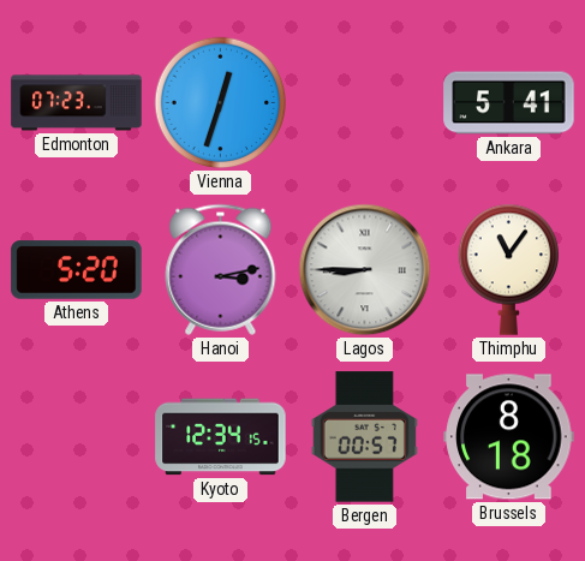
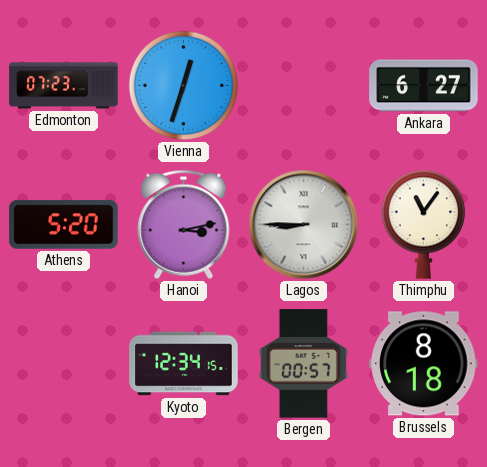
Ankara: 5:41 -> 6:27
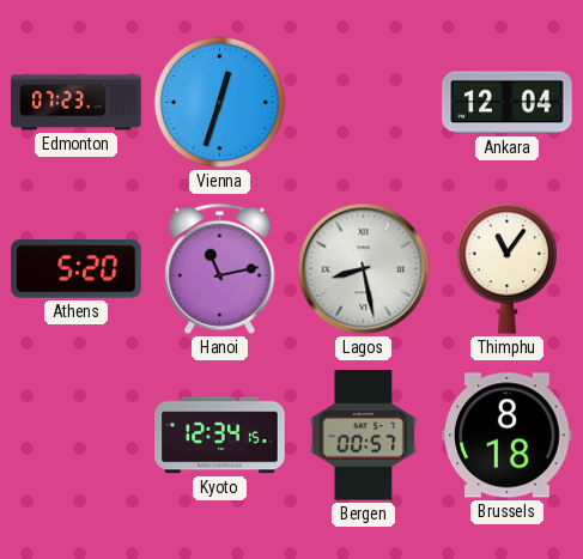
Ankara: 6:27 -> 12:04
Hanoi: 3:13 -> 11:13
Lagos: 8:45 -> 8:28
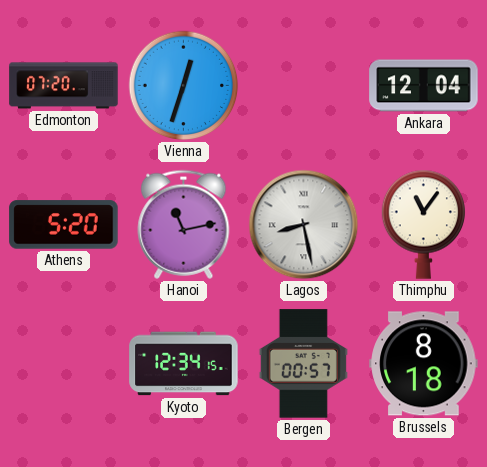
Edmonton: 07:23 -> 07:20
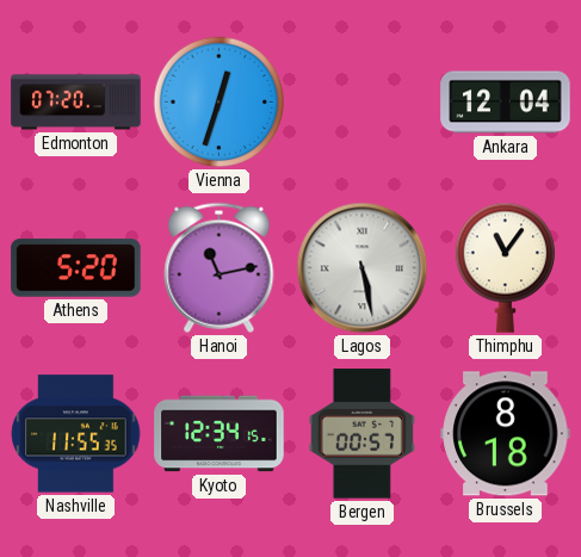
Lagos: 8:28 -> 5:28
Nashville: none -> 11:55
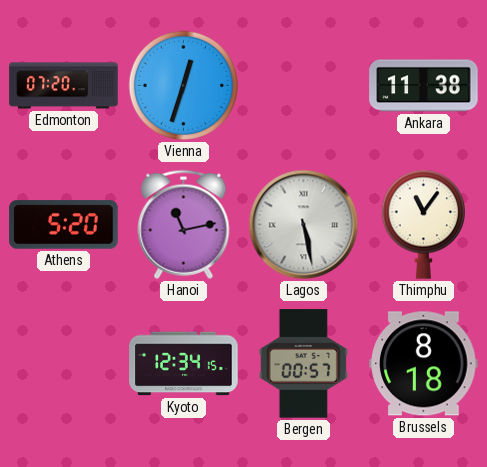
Ankara: 12:04 -> 11:38
Nashville: 11:55 -> none
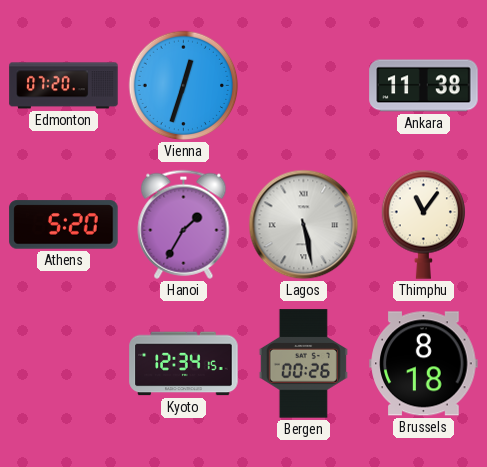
Hanoi: 11:13 -> 1:35
Bergen: 00:57 -> 00:26
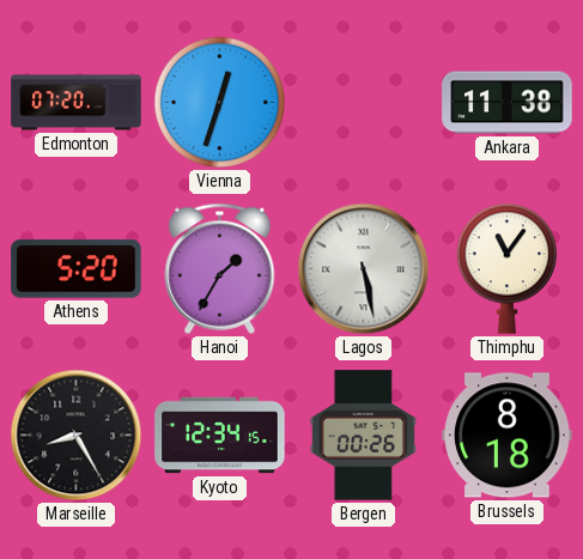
Marseille: none -> 8:25
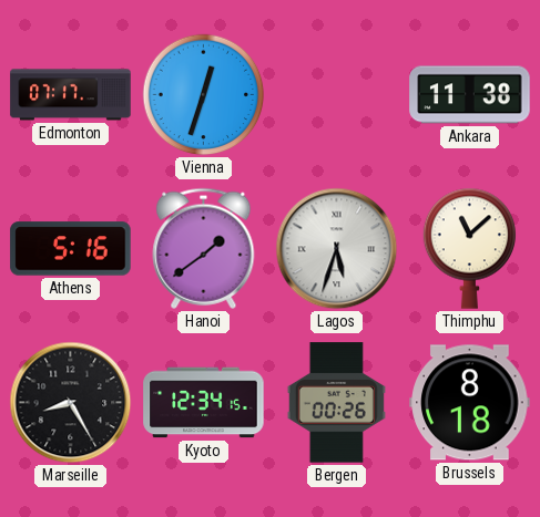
Edmonton: 07:20 -> 07:17
Athens: 5:20 -> 5:16
Hanoi: 1:35 -> 1:39
Lagos: 5:28 -> 5:33
Thimphu: 11:06 -> 11:08
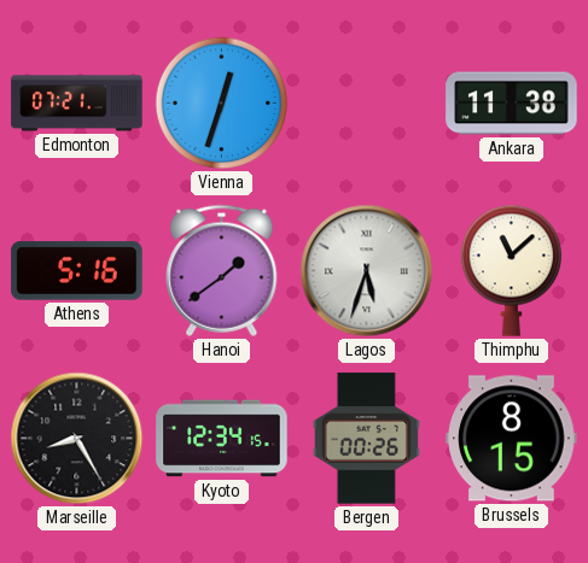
Edmonton: 07:17 -> 07:21
Brussels: 8:18 -> 8:15
